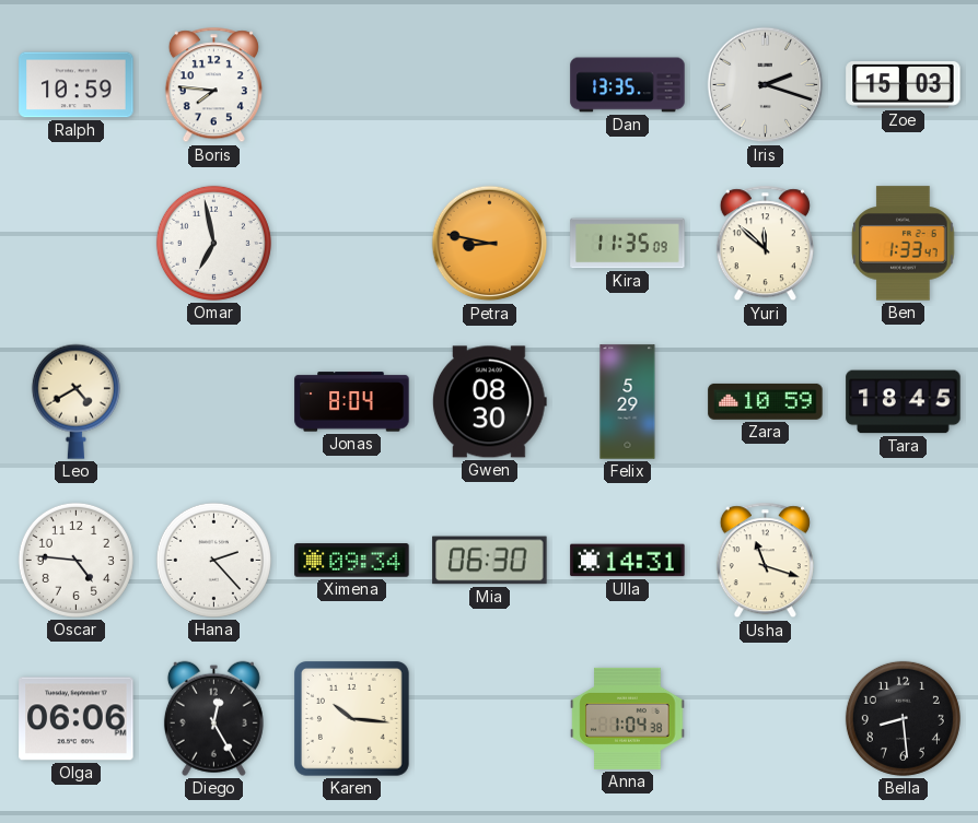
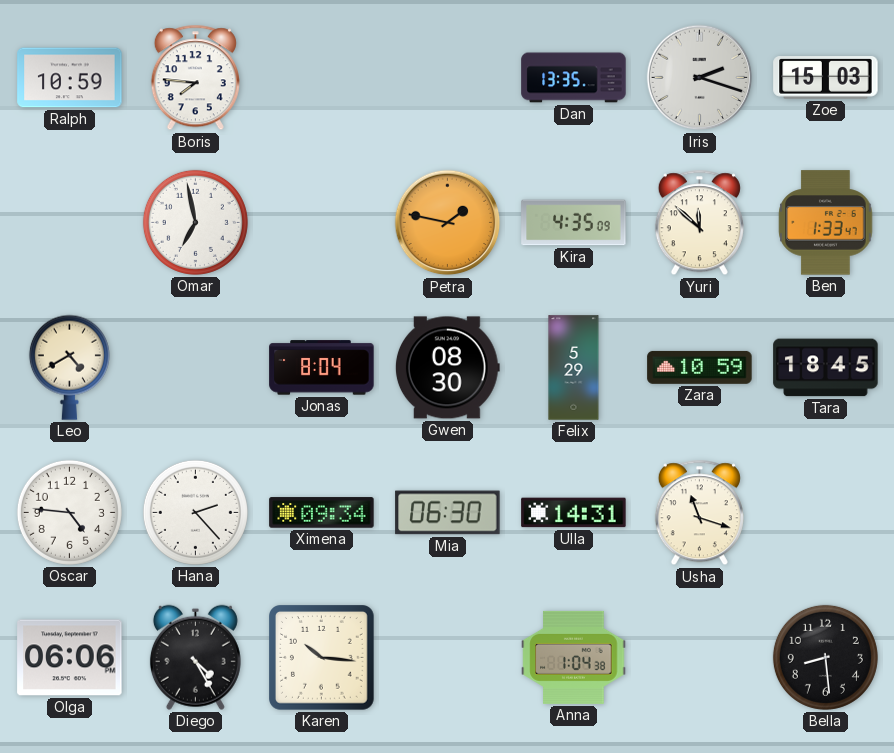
Petra: 8:47 -> 1:47
Kira: 11:35 -> 4:35
Diego: 12:25 -> 4:25
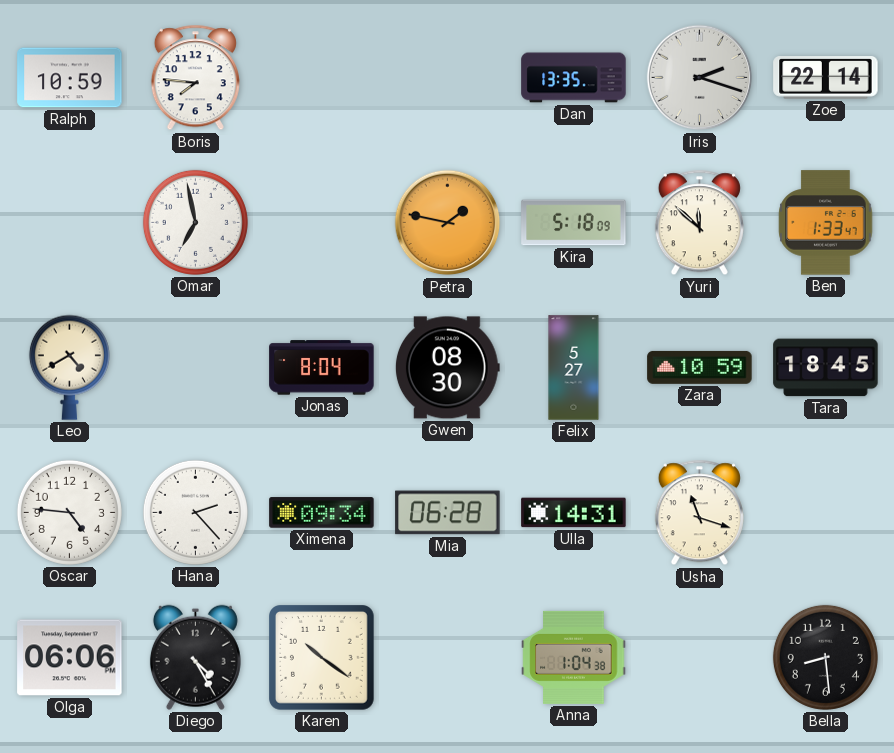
Zoe: 15:03 -> 22:14
Kira: 4:35 -> 5:18
Felix: 5:29 -> 5:27
Mia: 06:30 -> 06:28
Karen: 10:16 -> 10:21
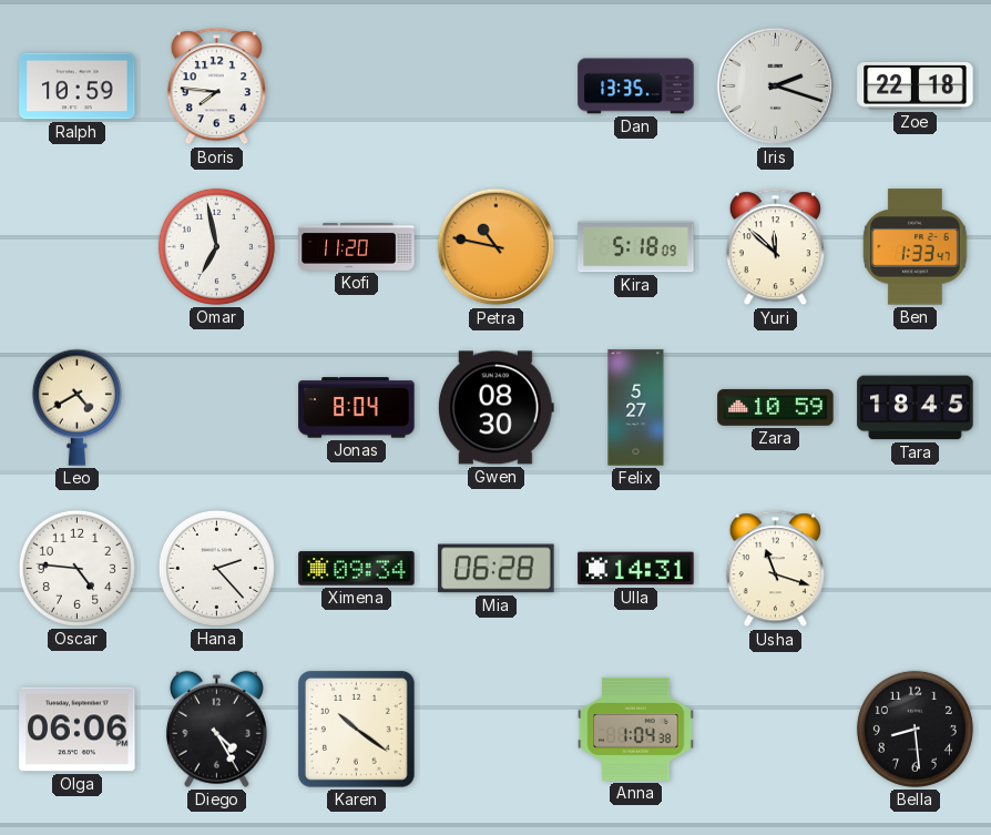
Zoe: 22:14 -> 22:18
Kofi: none -> 11:20
Petra: 1:47 -> 10:47
